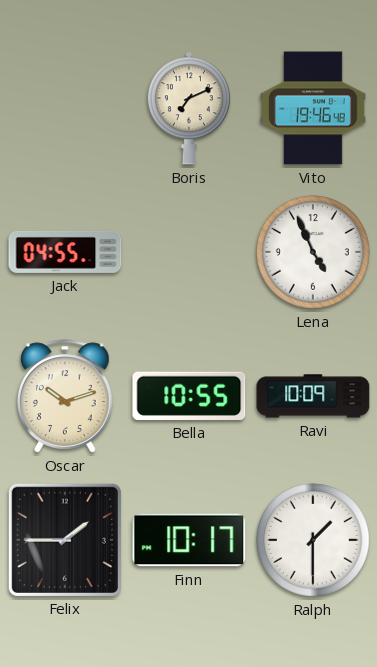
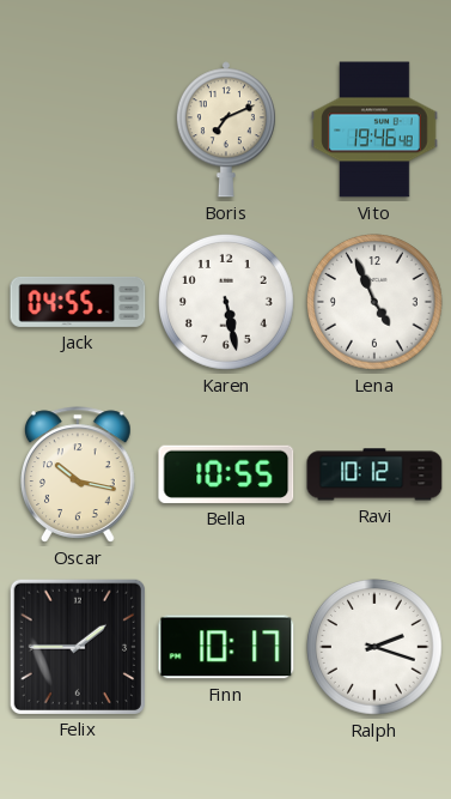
Karen: none -> 5:28
Oscar: 10:12 -> 10:17
Ravi: 10:09 -> 10:12
Ralph: 1:30 -> 2:18
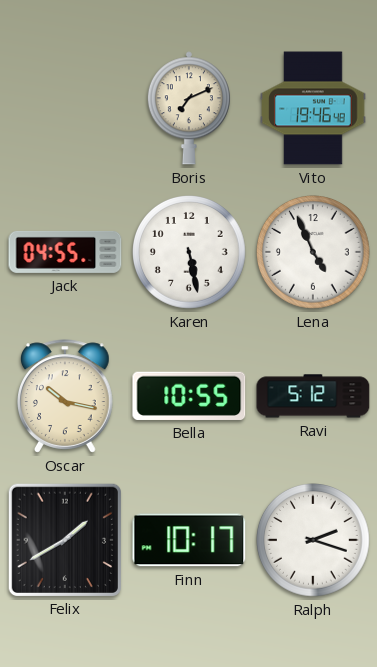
Ravi: 10:12 -> 5:12
Felix: 1:45 -> 1:40
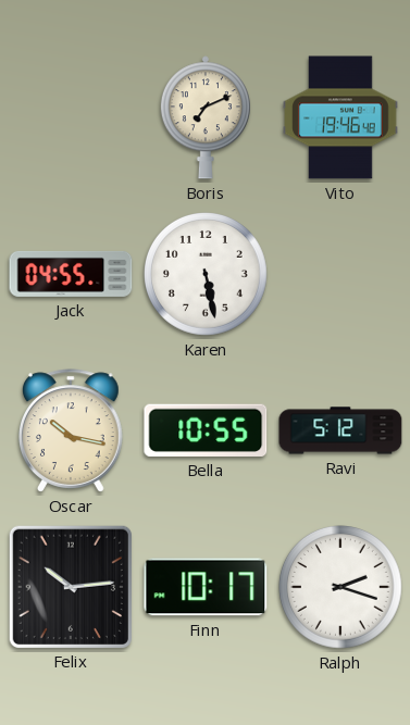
Lena: 4:56 -> none
Felix: 1:40 -> 10:14
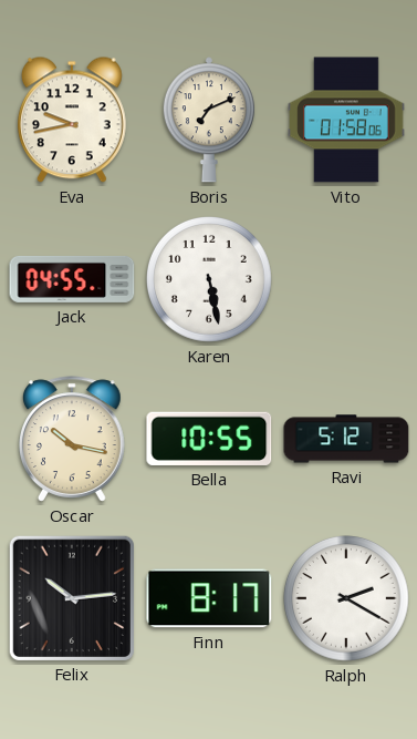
Eva: none -> 9:43
Vito: 19:46 -> 01:58
Finn: 10:17 -> 8:17
Ralph: 2:18 -> 2:20
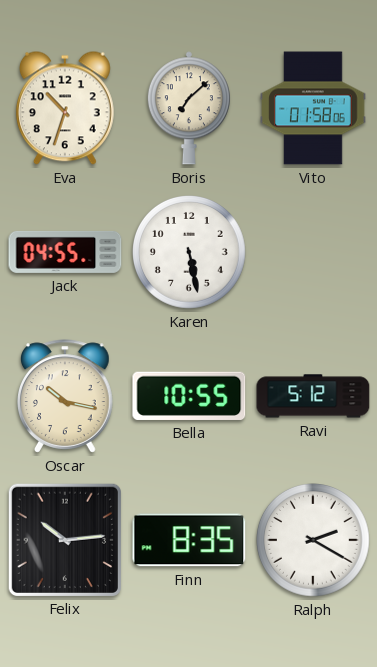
Eva: 9:43 -> 10:33
Boris: 7:11 -> 7:08
Finn: 8:17 -> 8:35
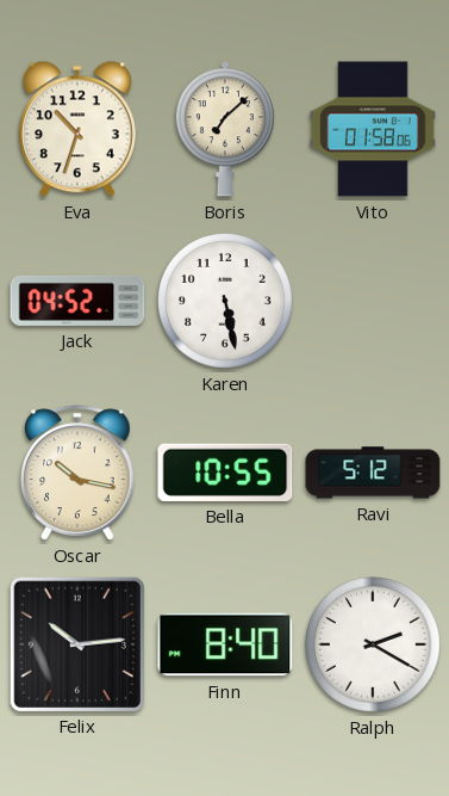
Jack: 04:55 -> 04:52
Finn: 8:35 -> 8:40
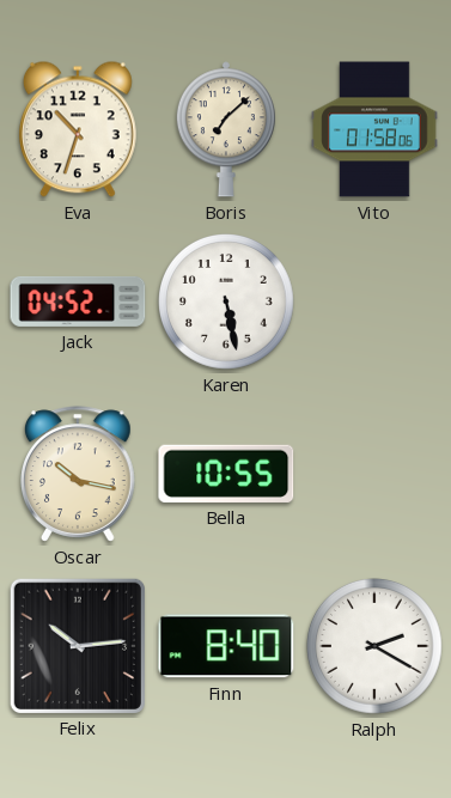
Ravi: 5:12 -> none
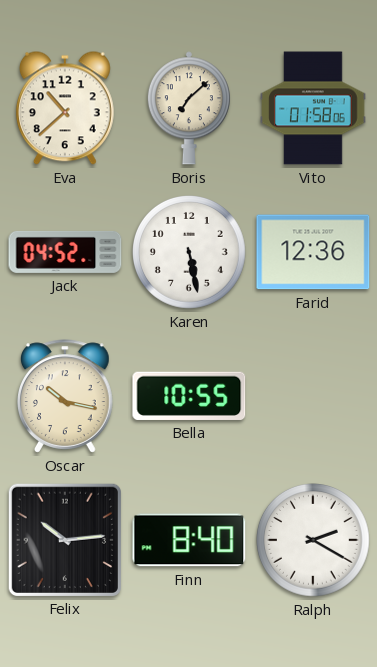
Eva: 10:33 -> 10:38
Farid: none -> 12:36
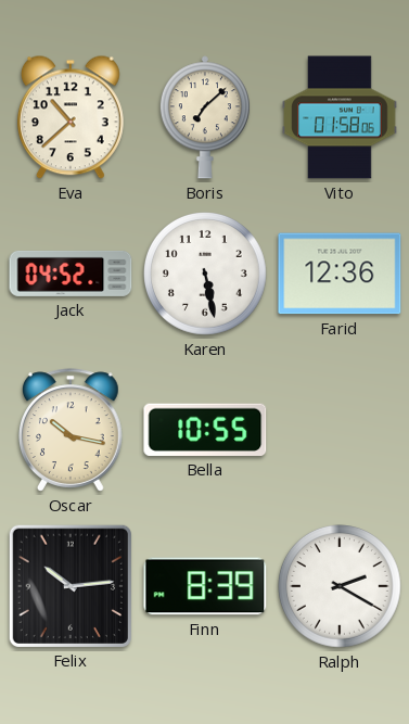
Finn: 8:40 -> 8:39
